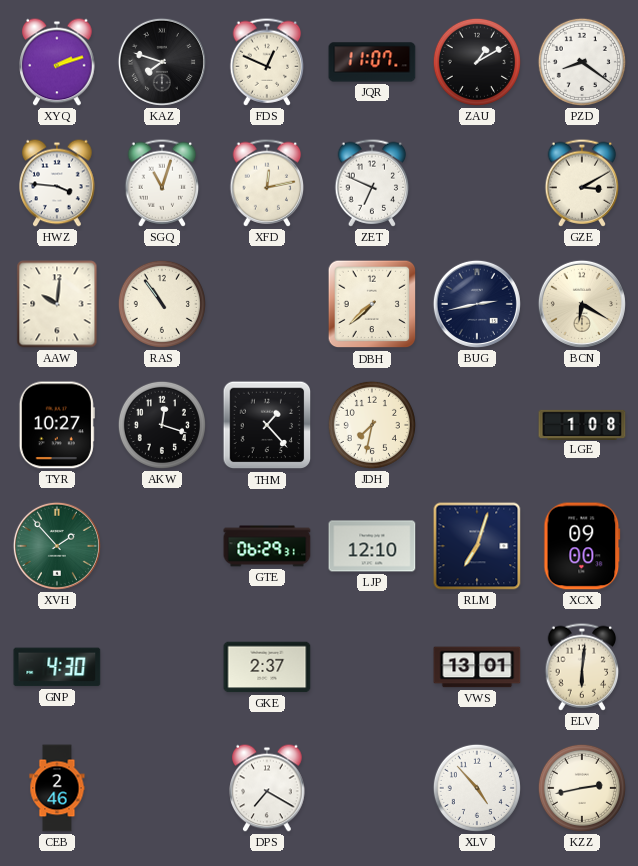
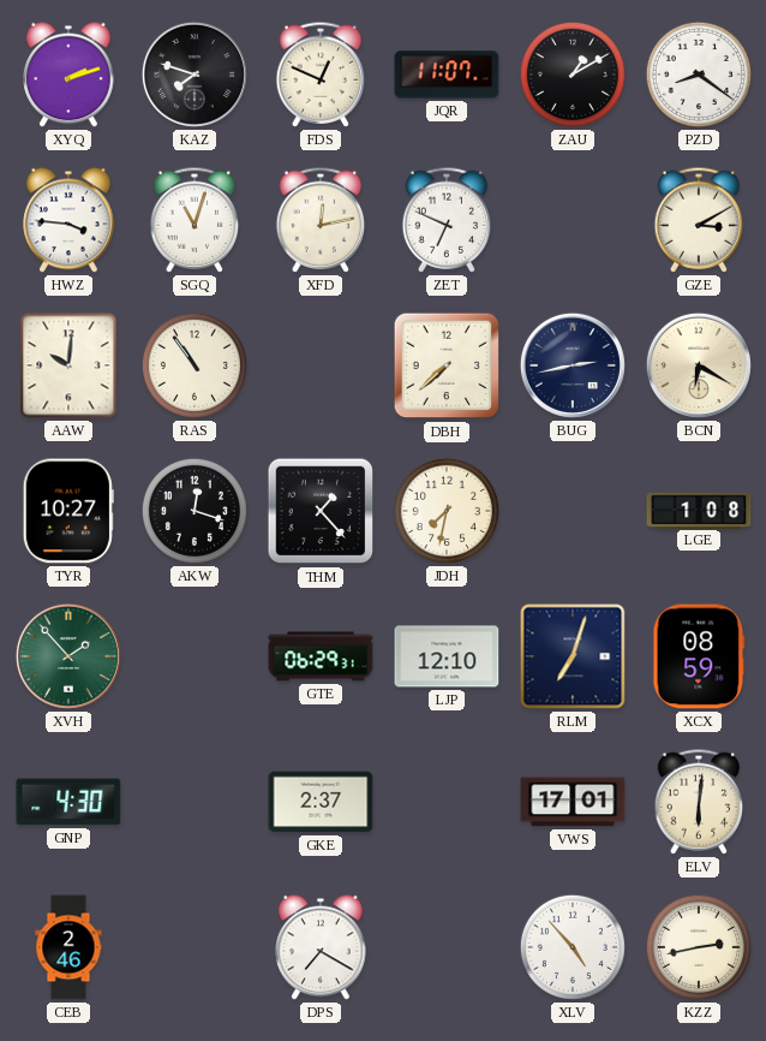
XCX: 09:00 -> 08:59
VWS: 13:01 -> 17:01
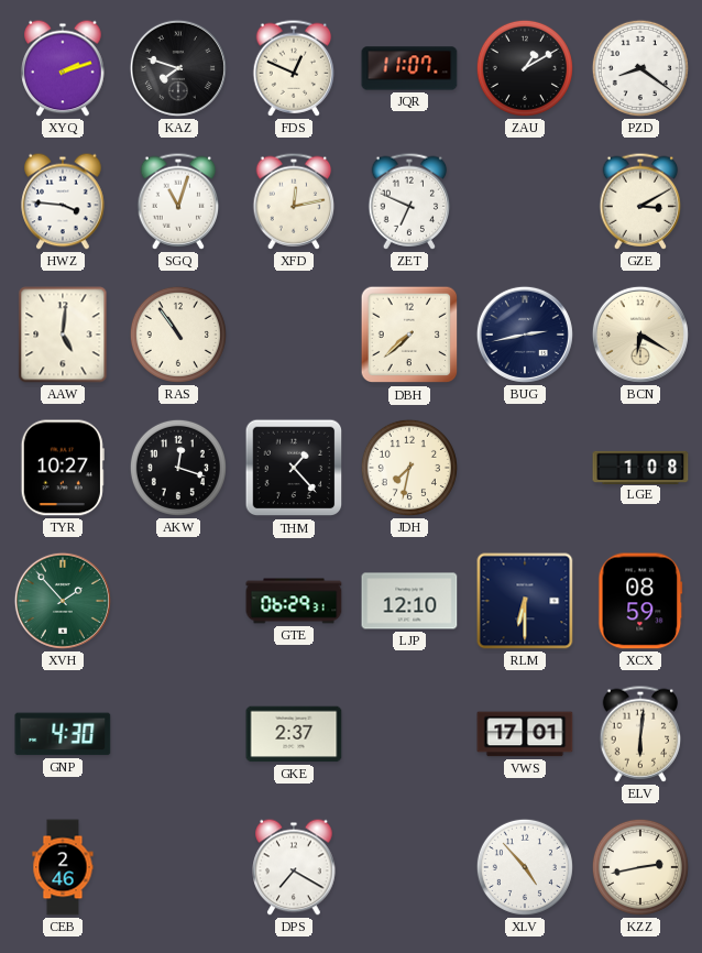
AAW: 10:01 -> 5:01
RLM: 7:03 -> 6:30
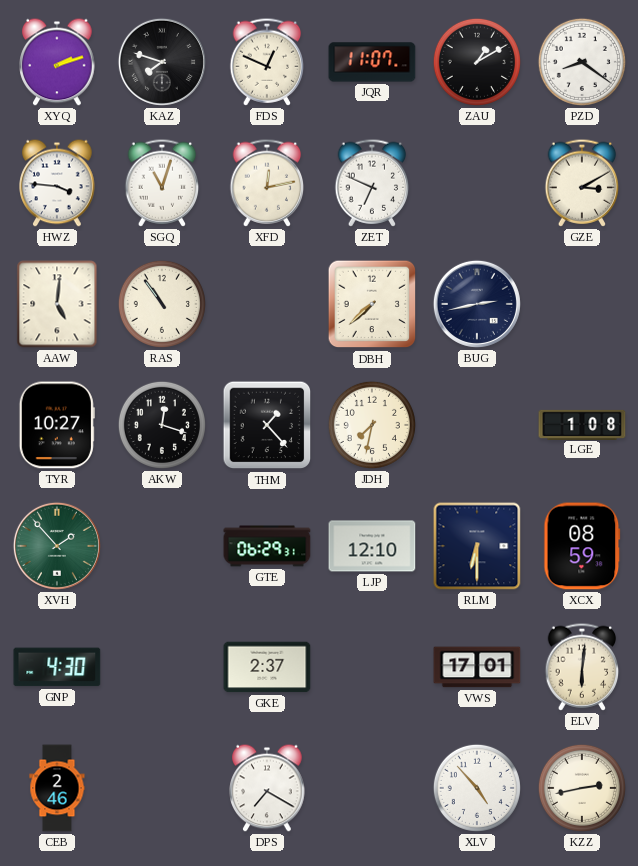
BCN: 6:20 -> none
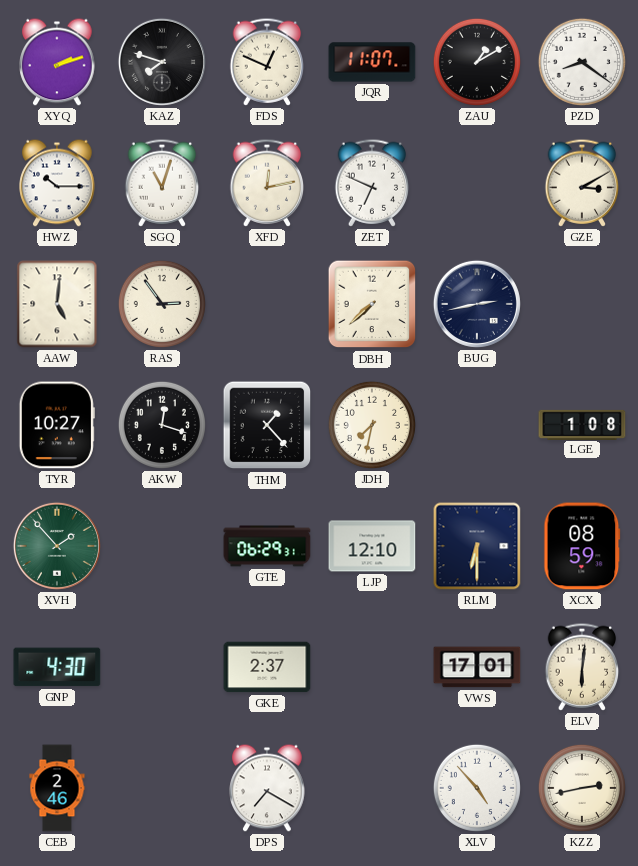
HWZ: 3:46 -> 10:15
RAS: 10:54 -> 2:54
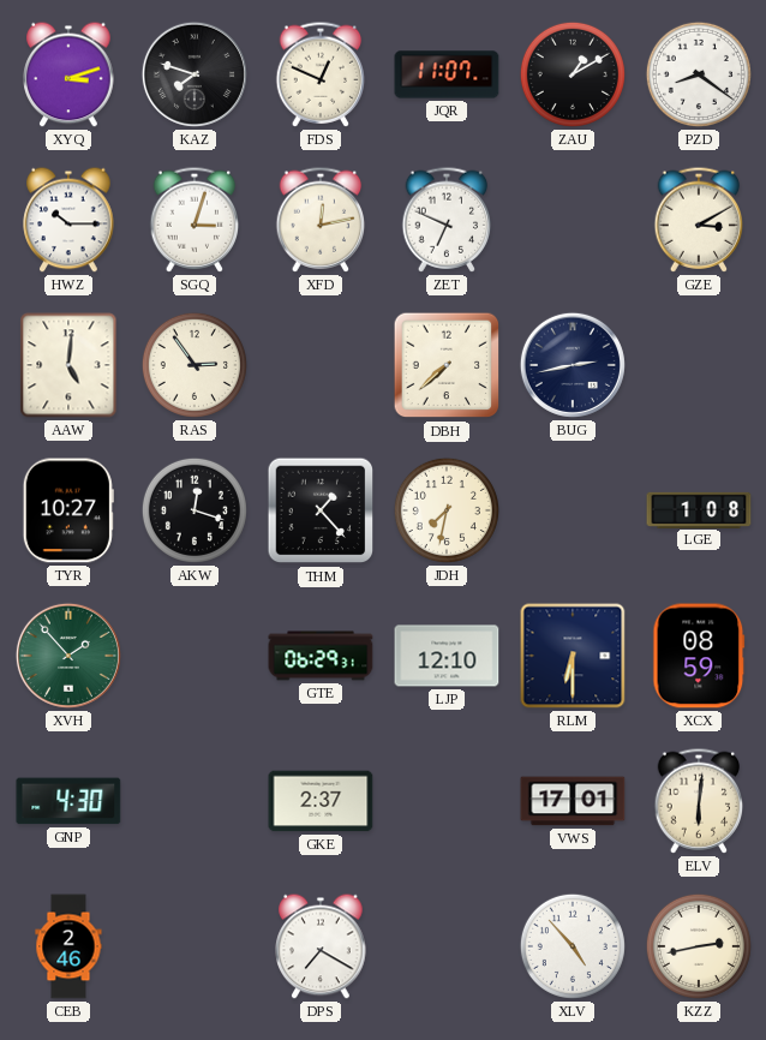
XYQ: 2:12 -> 3:12
SGQ: 11:03 -> 3:03
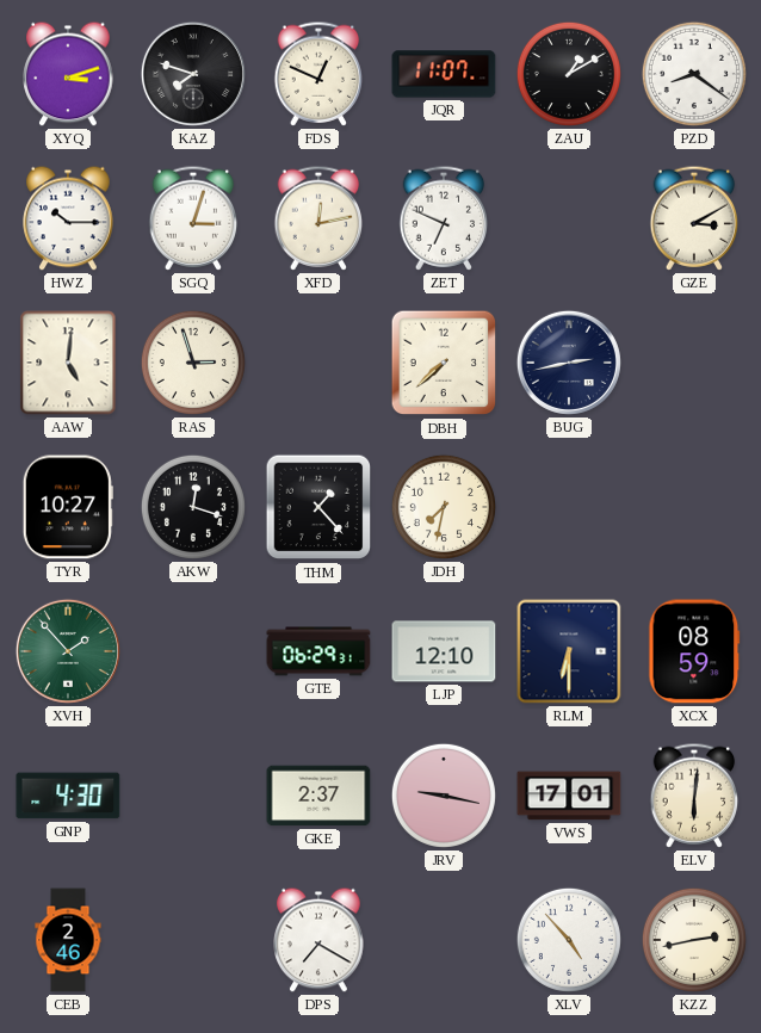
RAS: 2:54 -> 2:57
LGE: 1:08 -> none
JRV: none -> 9:17
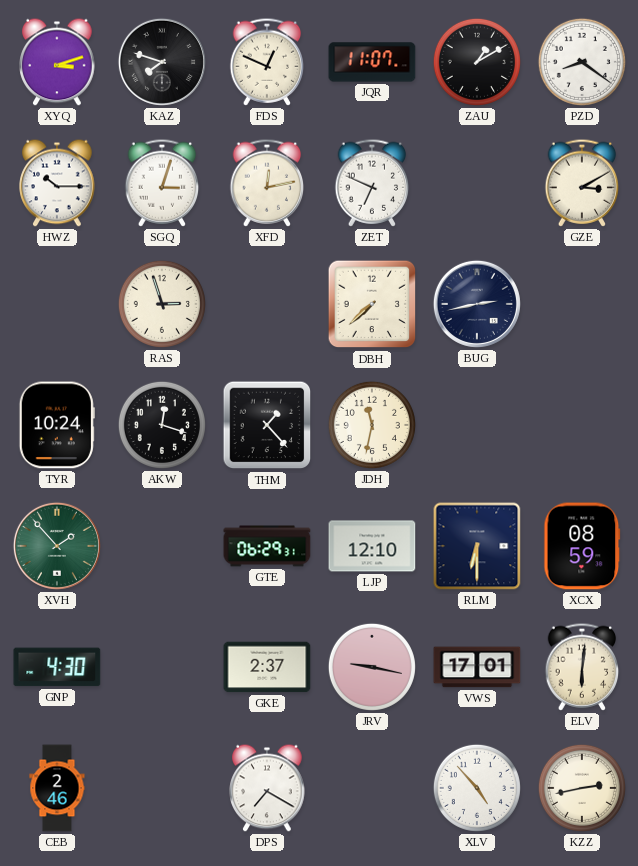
AAW: 5:01 -> none
TYR: 10:27 -> 10:24
JDH: 7:32 -> 11:32
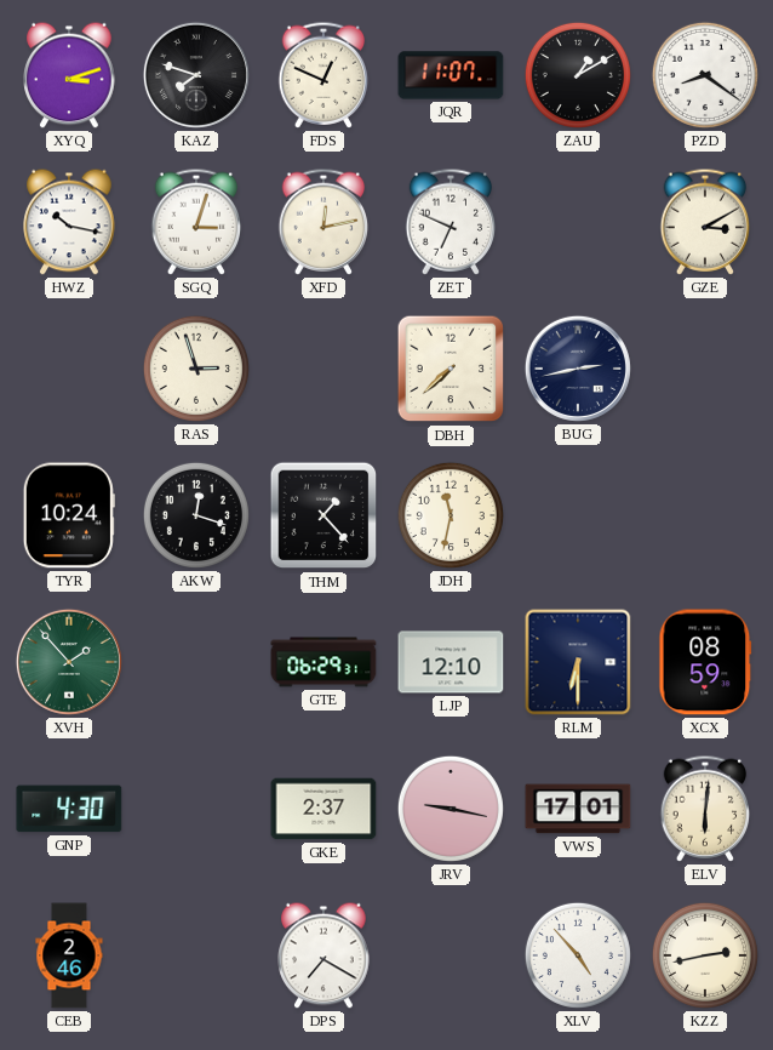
HWZ: 10:15 -> 10:17
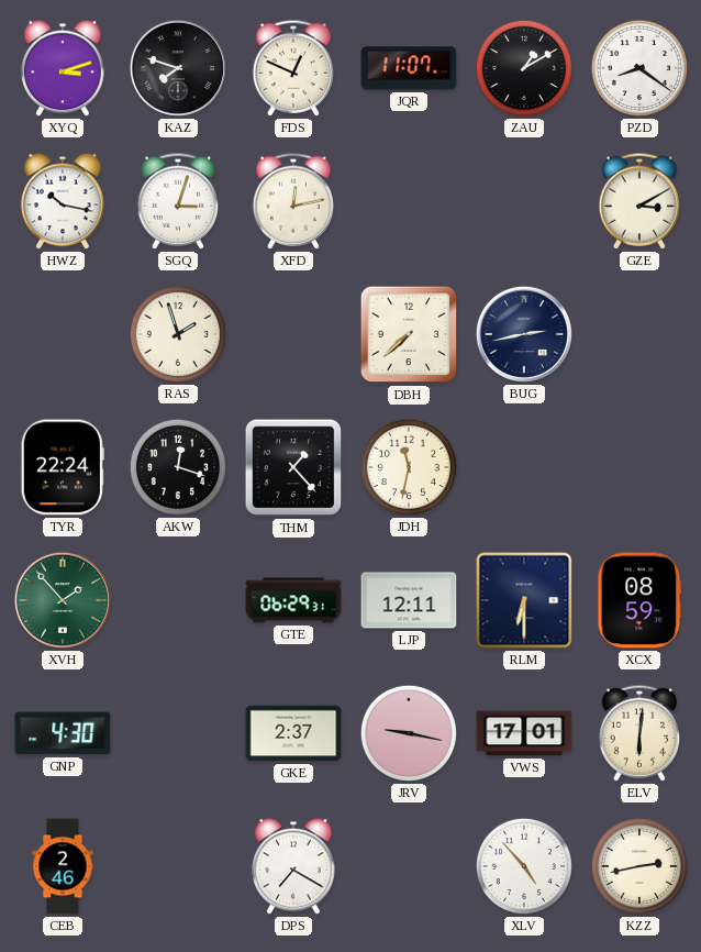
ZET: 6:49 -> none
RAS: 2:57 -> 1:57
TYR: 10:24 -> 22:24
LJP: 12:10 -> 12:11
